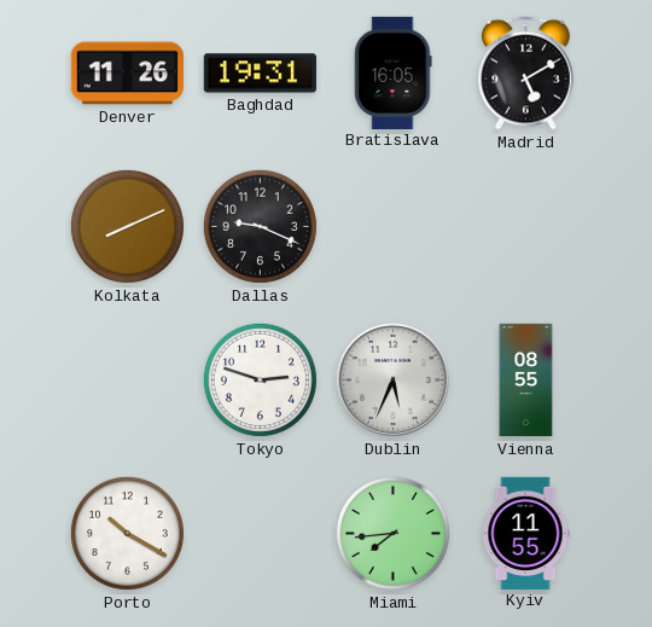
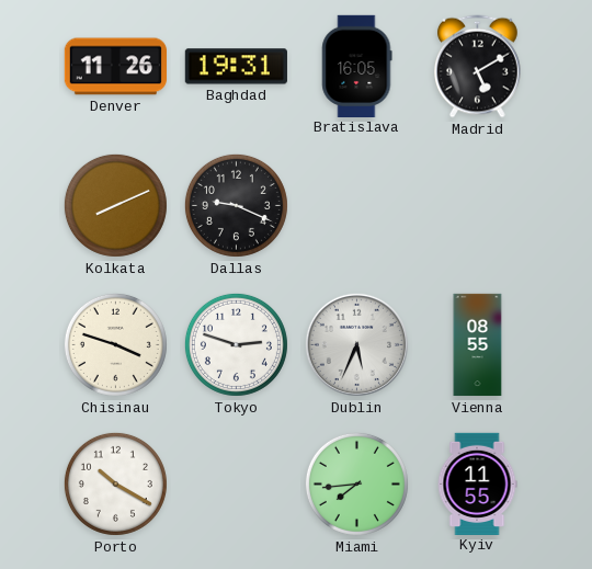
Chisinau: none -> 3:48
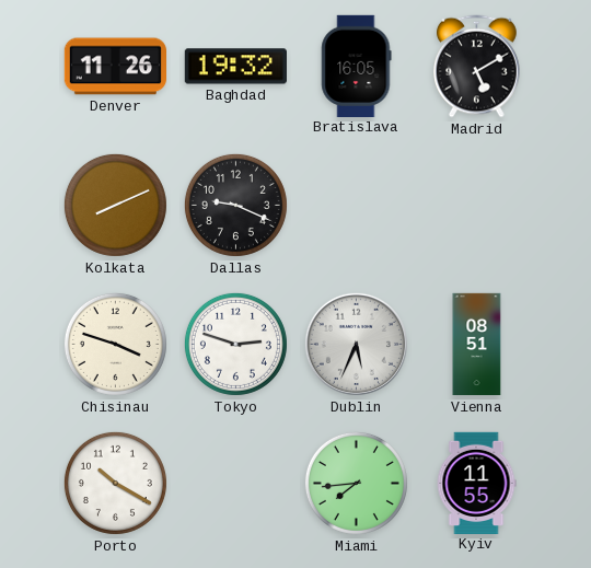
Baghdad: 19:31 -> 19:32
Vienna: 08:55 -> 08:51
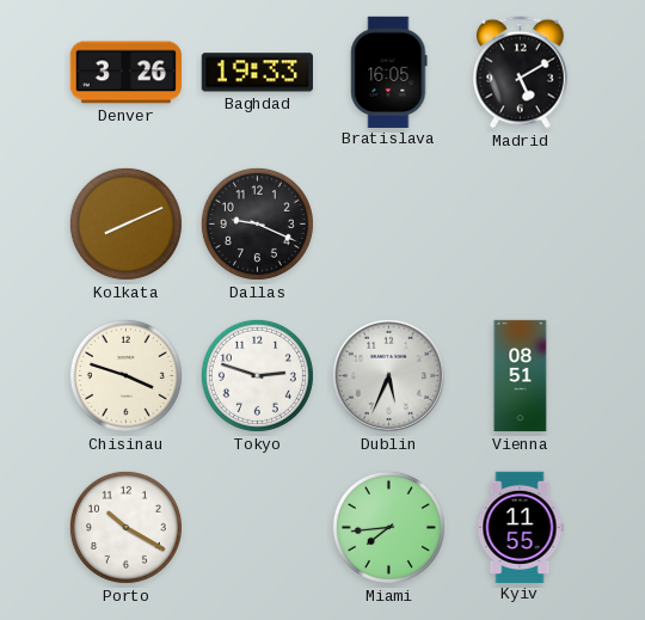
Denver: 11:26 -> 3:26
Baghdad: 19:32 -> 19:33
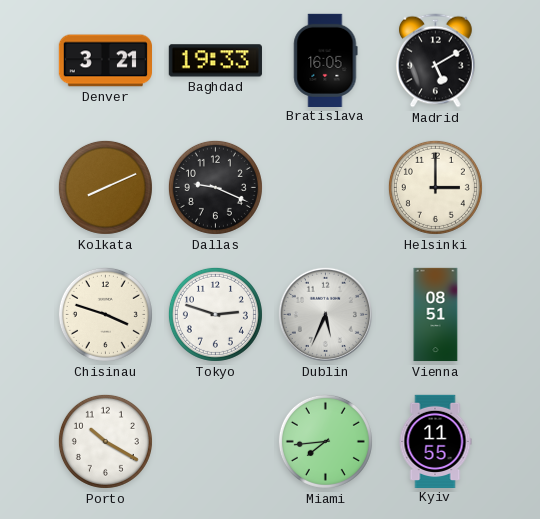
Denver: 3:26 -> 3:21
Helsinki: none -> 3:00
